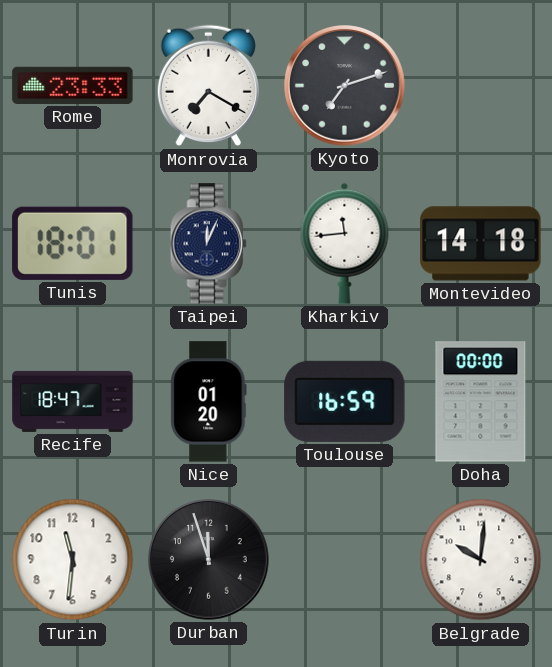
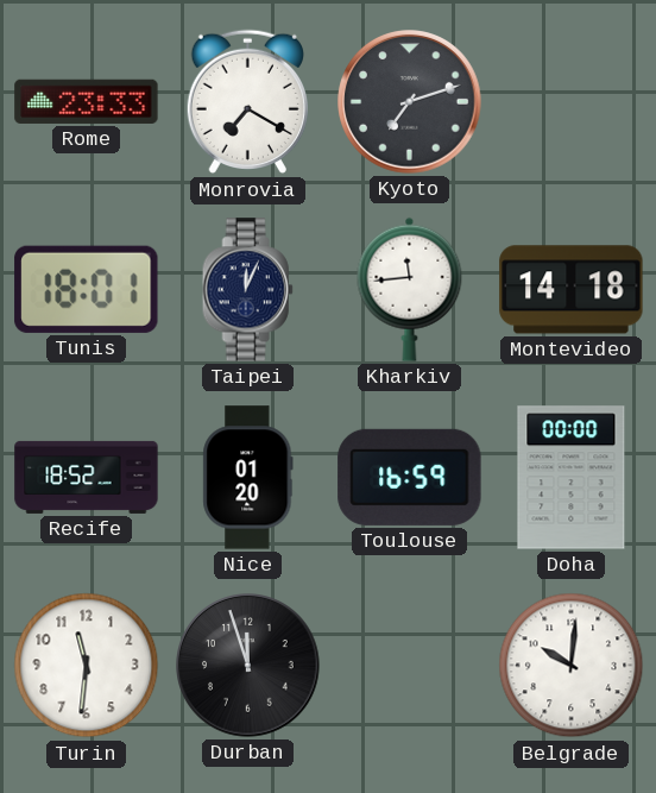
Recife: 18:47 -> 18:52
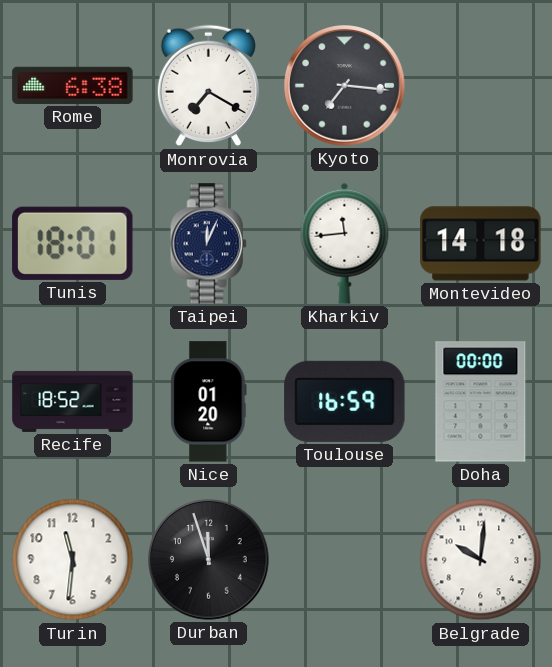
Rome: 23:33 -> 6:38
Kyoto: 7:12 -> 7:16
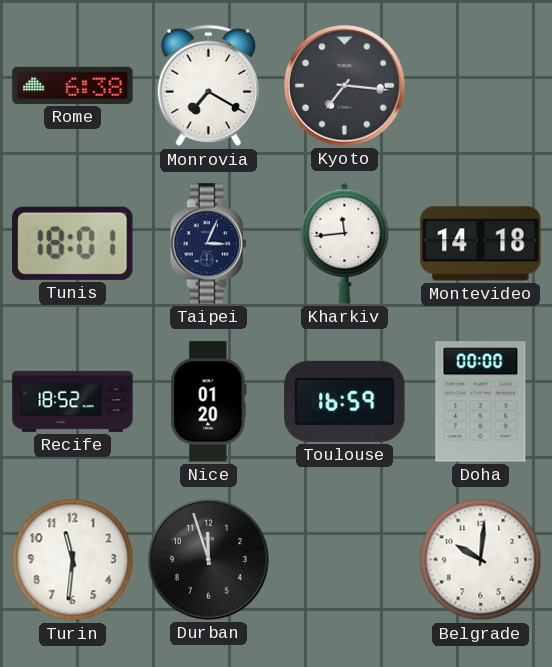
Taipei: 12:04 -> 3:04
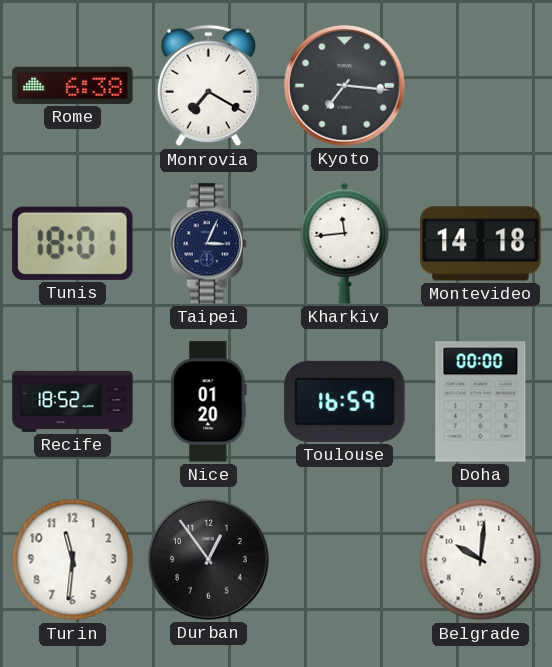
Durban: 11:57 -> 12:54
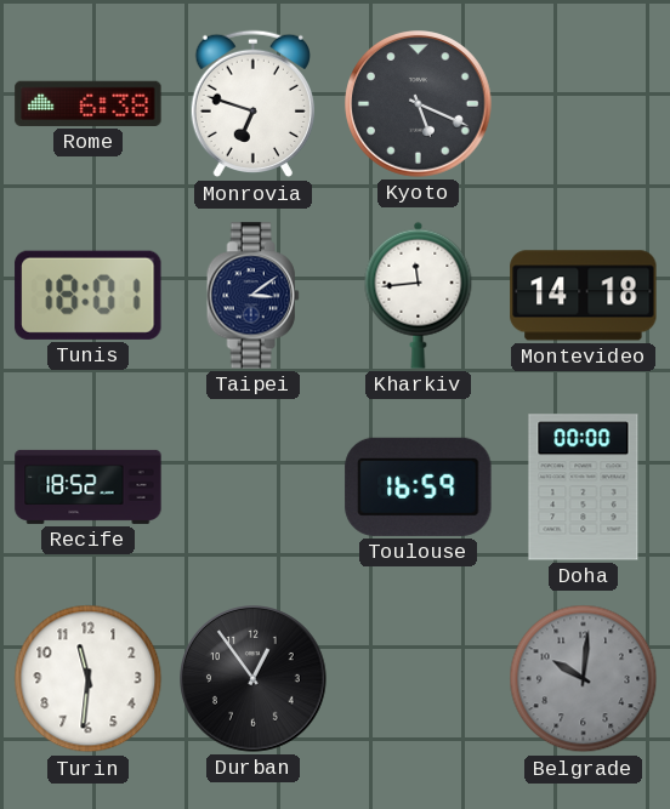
Monrovia: 7:20 -> 6:48
Kyoto: 7:16 -> 5:19
Taipei: 3:04 -> 3:09
Nice: 01:20 -> none
Belgrade dial: white -> grey
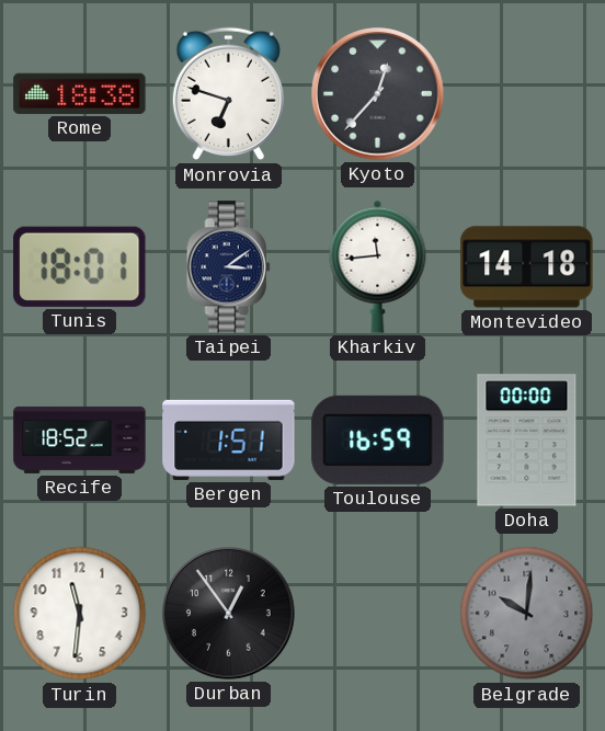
Rome: 6:38 -> 18:38
Kyoto: 5:19 -> 12:37
Bergen: none -> 1:51
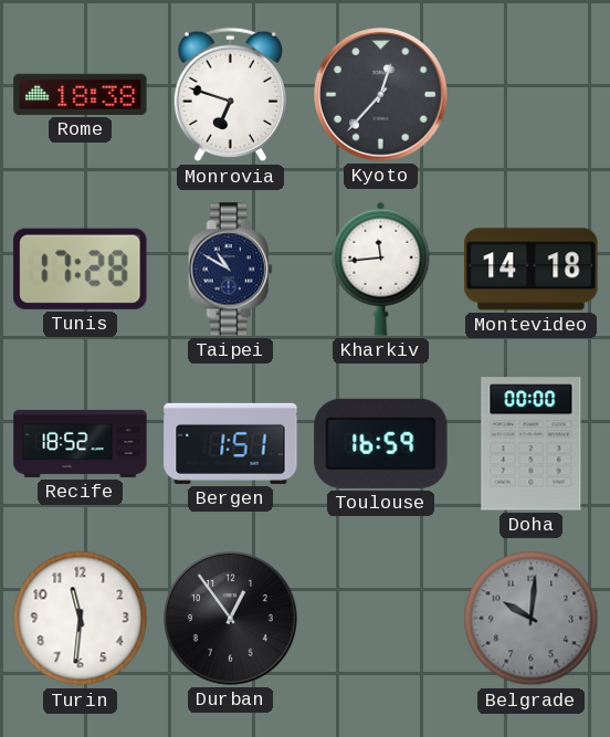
Tunis: 18:01 -> 17:28
Taipei: 3:09 -> 10:50
